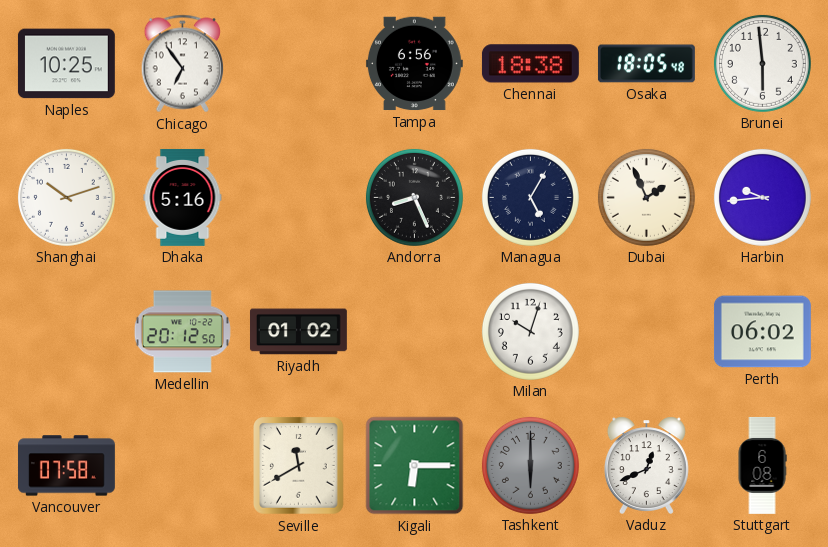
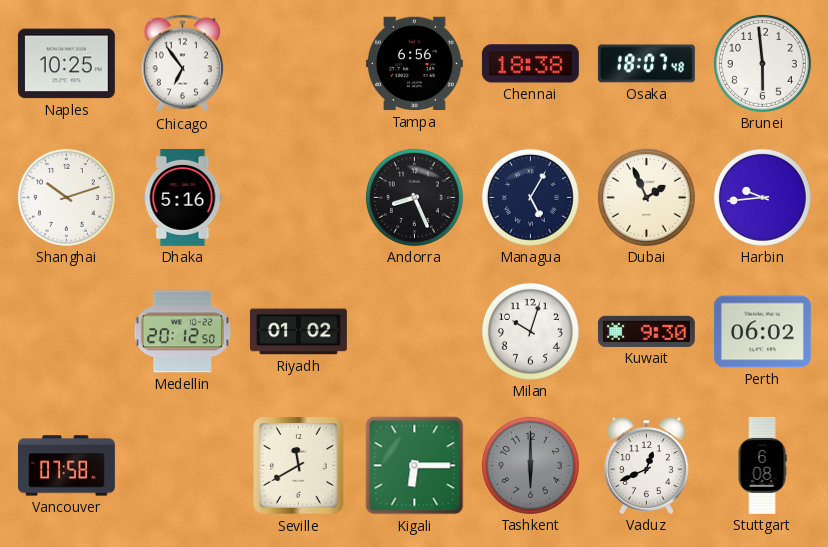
Osaka: 18:05 -> 18:07
Kuwait: none -> 9:30
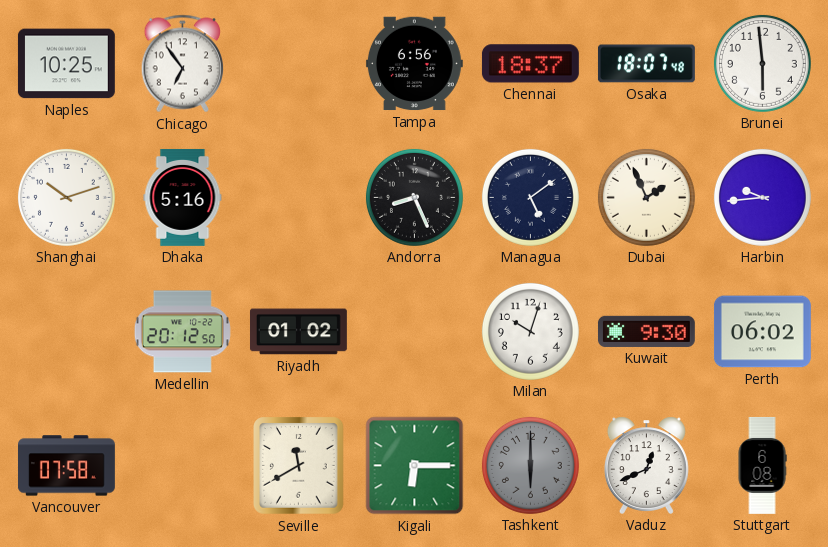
Chennai: 18:38 -> 18:37
Managua: 5:05 -> 5:09
